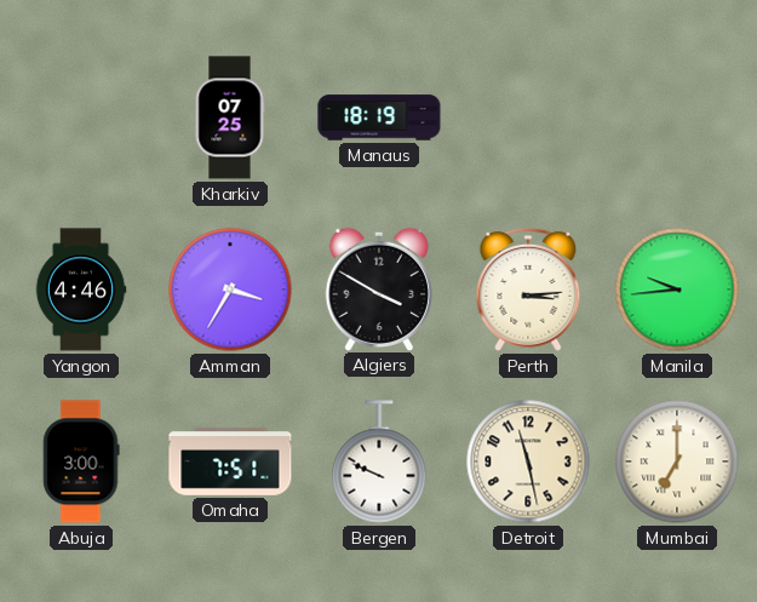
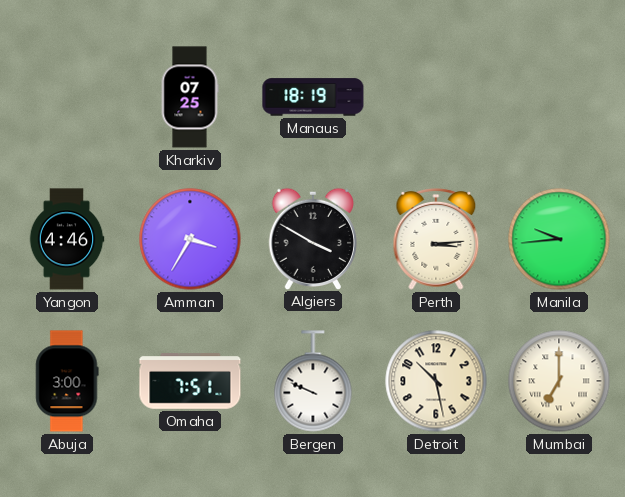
Detroit: 11:28 -> 10:28
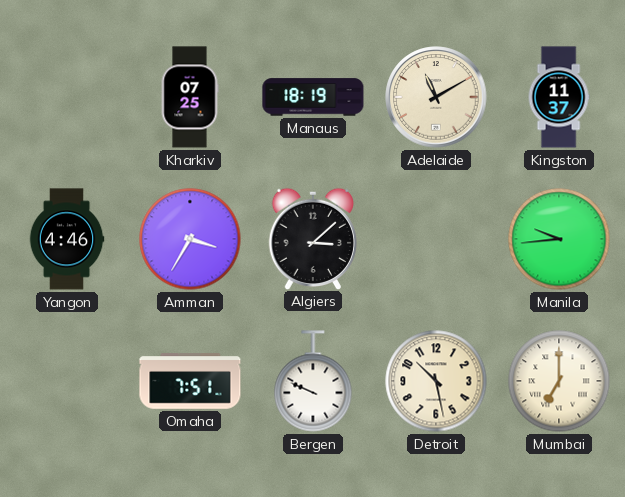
Adelaide: none -> 11:10
Kingston: none -> 11:37
Algiers: 3:50 -> 3:08
Perth: 3:14 -> none
Abuja: 3:00 -> none
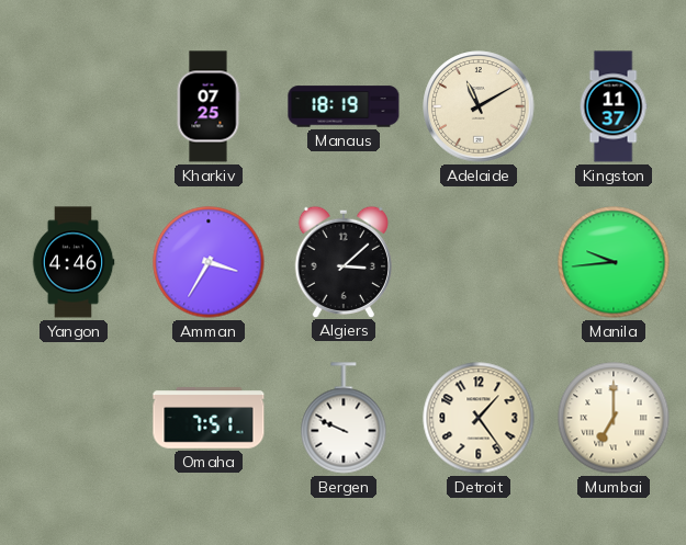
Detroit: 10:28 -> 1:24
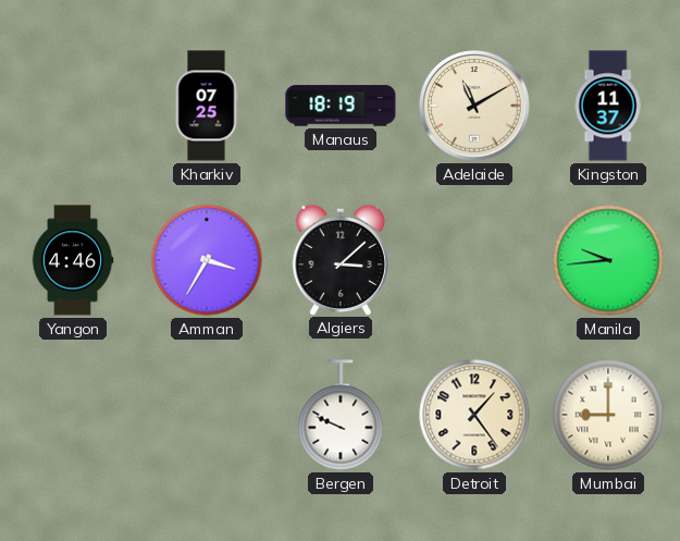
Omaha: 7:51 -> none
Mumbai: 7:00 -> 9:00
